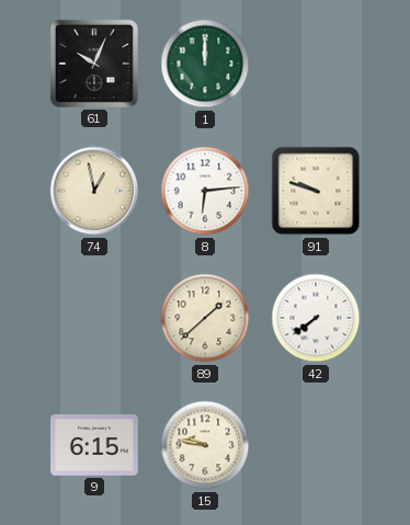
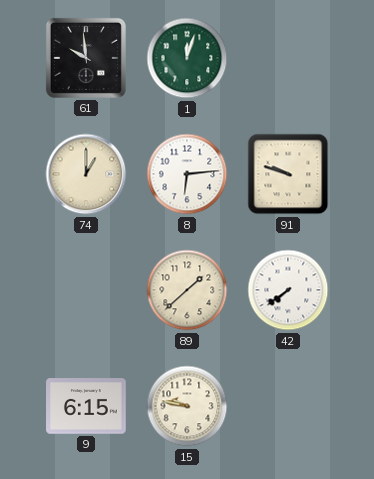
61: 10:04 -> 9:59
1: 12:00 -> 12:03
74: 12:58 -> 1:00
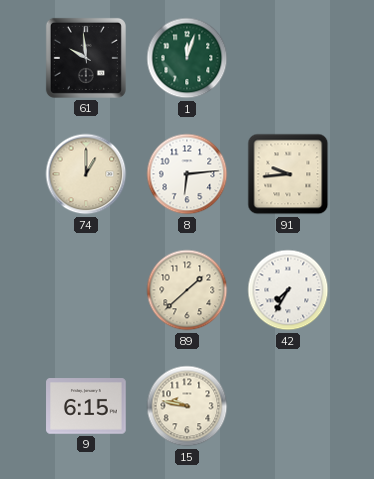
91: 9:48 -> 9:44
42: 7:39 -> 7:35
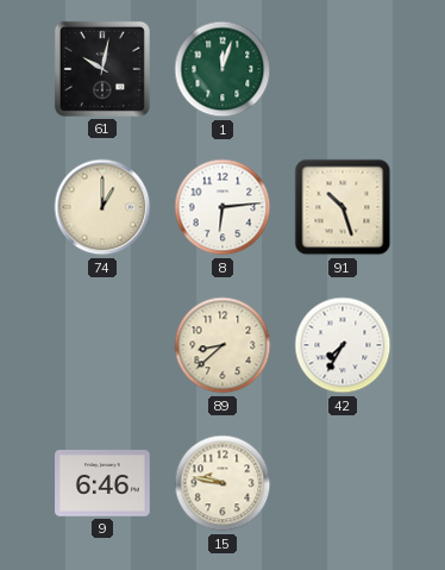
61: 9:59 -> 10:02
91: 9:44 -> 10:27
89: 1:38 -> 8:38
9: 6:15 -> 6:46
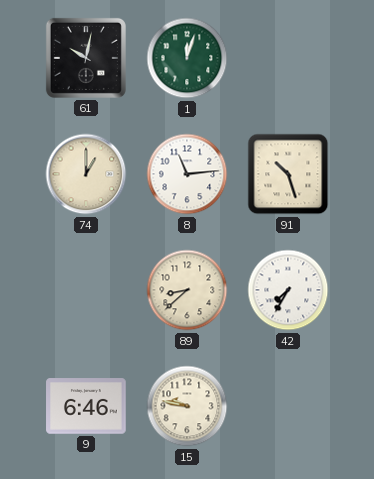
8: 6:14 -> 11:14
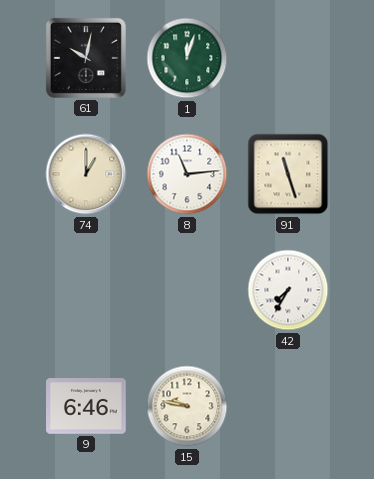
91: 10:27 -> 11:27
89: 8:38 -> none
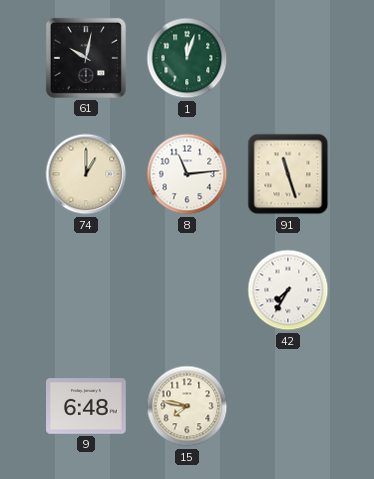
9: 6:46 -> 6:48
15: 9:47 -> 7:47
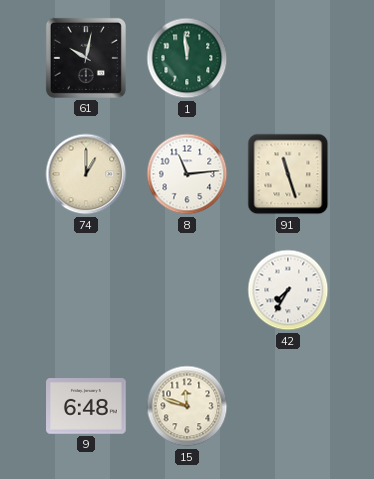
1: 12:03 -> 11:59
15: 7:47 -> 11:48
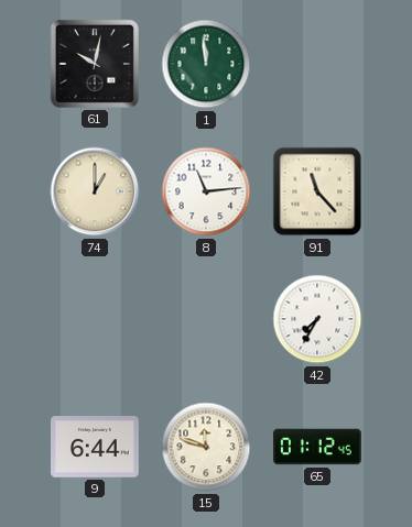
91: 11:27 -> 11:23
9: 6:48 -> 6:44
65: none -> 01:12
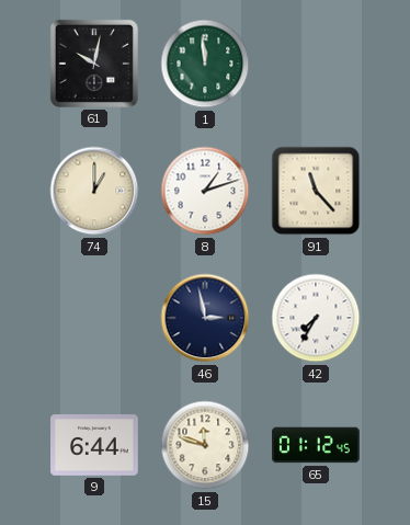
8: 11:14 -> 1:12
46: none -> 2:58
